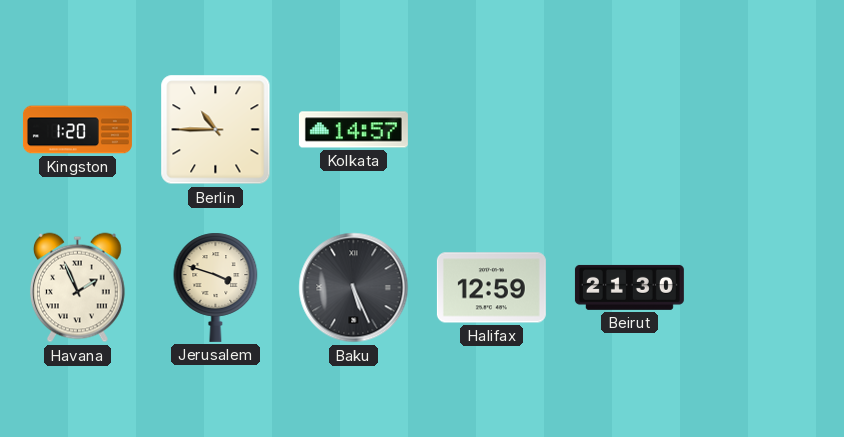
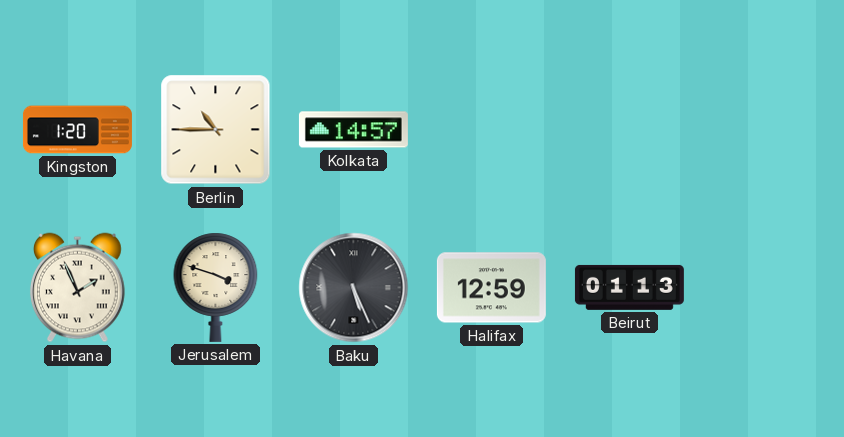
Beirut: 21:30 -> 01:13
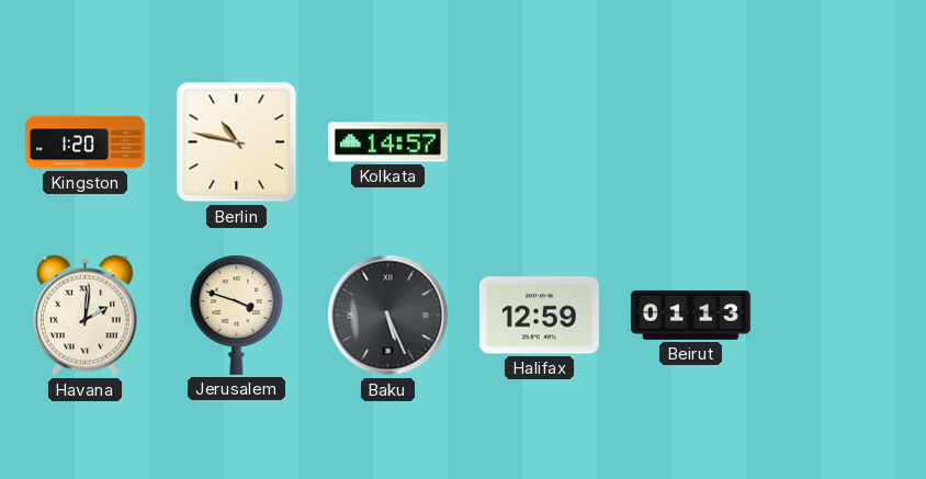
Berlin: 10:45 -> 10:47
Havana: 1:56 -> 2:01
